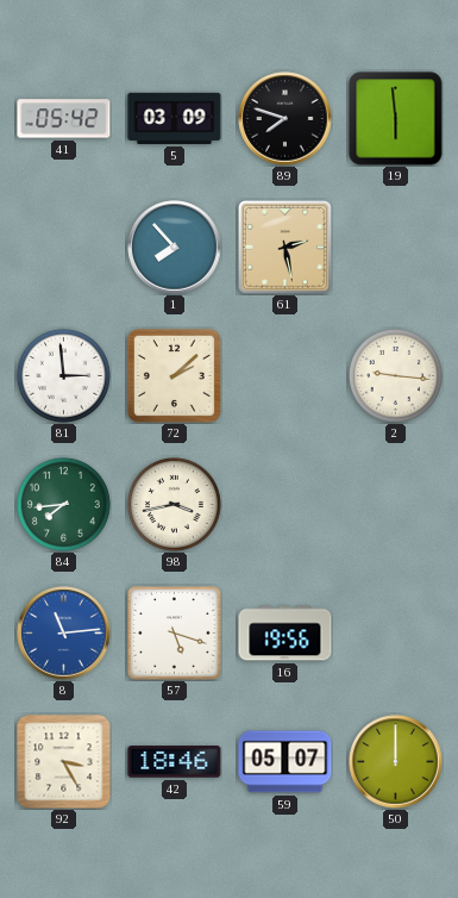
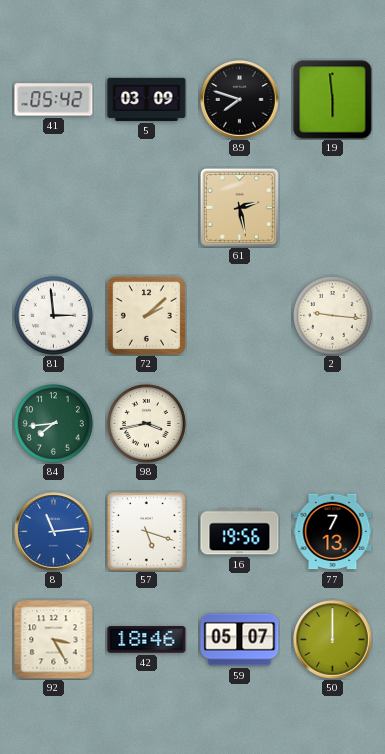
1: 7:53 -> none
77: none -> 7:13
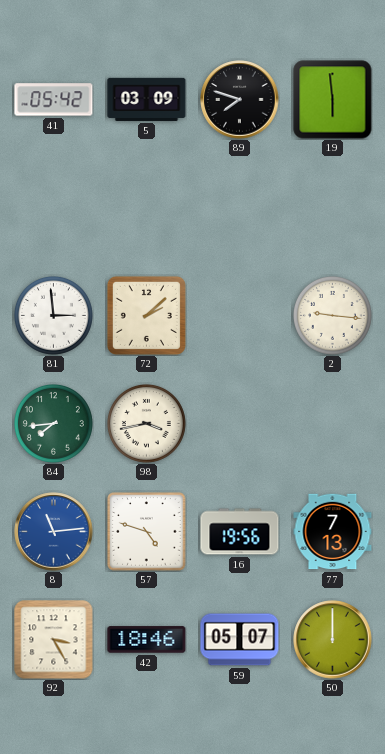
61: 2:28 -> none
57: 5:18 -> 4:48
